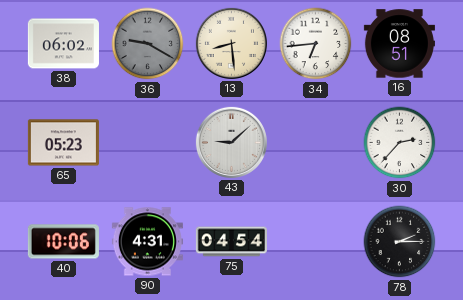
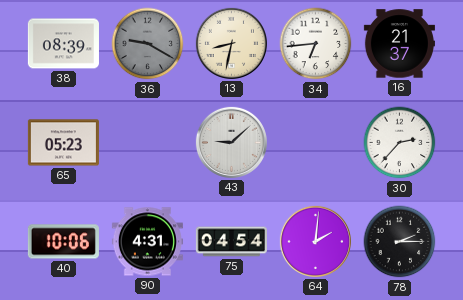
38: 06:02 -> 08:39
13: 8:29 -> 8:32
16: 08:51 -> 21:37
64: none -> 2:01
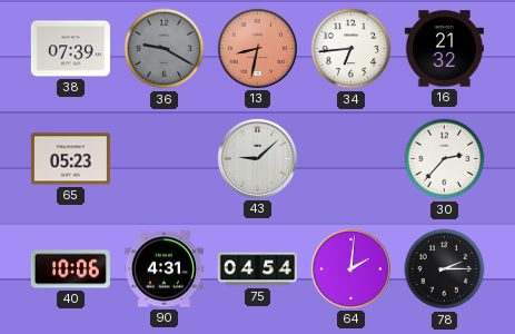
38: 08:39 -> 07:39
13 dial: cream -> salmon
16: 21:37 -> 21:32
